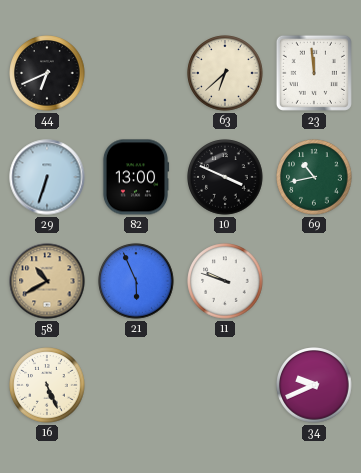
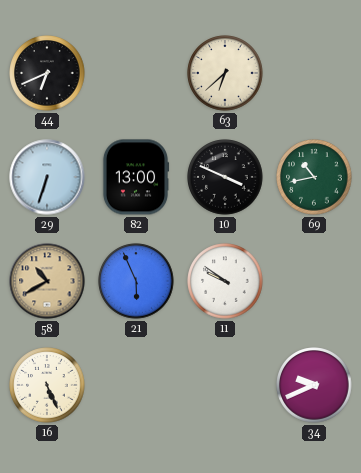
23: 11:59 -> none
11: 9:48 -> 9:51
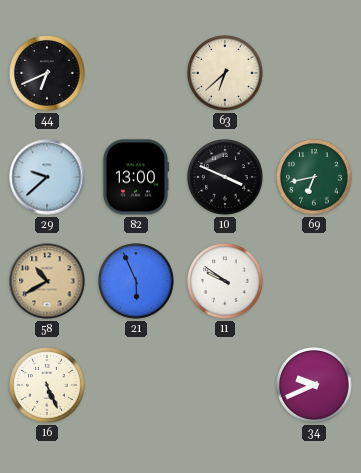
29: 6:33 -> 9:38
69: 10:43 -> 6:43
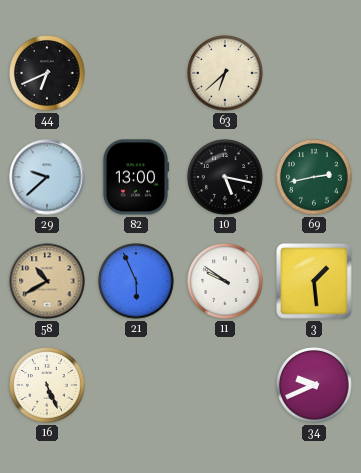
10: 3:49 -> 5:17
69: 6:43 -> 2:43
3: none -> 1:29
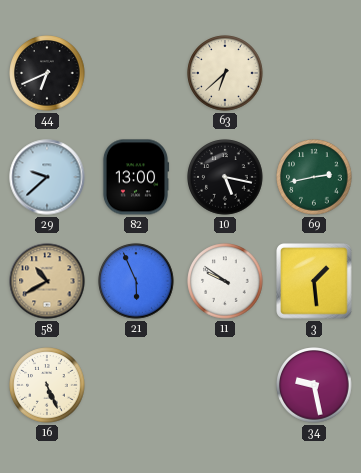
34: 9:41 -> 9:28
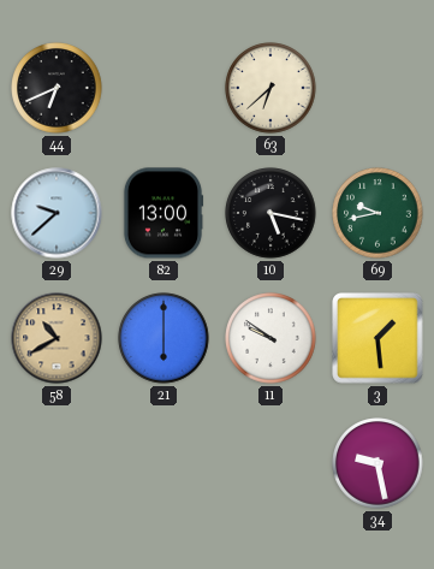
69: 2:43 -> 9:43
21: 5:56 -> 6:00
16: 5:26 -> none
